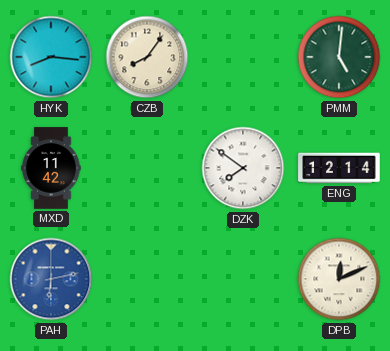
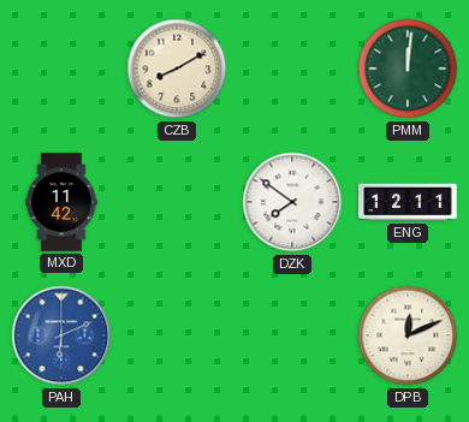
HYK: 8:16 -> none
CZB: 8:06 -> 8:10
PMM: 5:01 -> 12:01
ENG: 12:14 -> 12:11
PAH: 6:13 -> 6:11
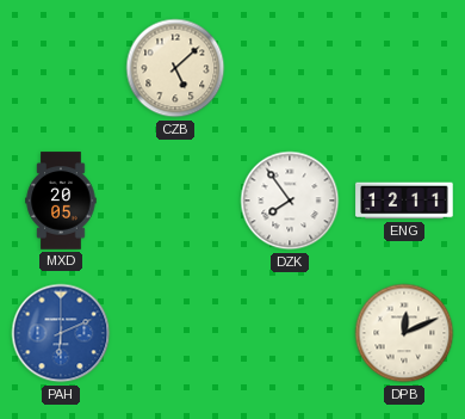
CZB: 8:10 -> 5:08
PMM: 12:01 -> none
MXD: 11:42 -> 20:05
DZK: 7:51 -> 7:54
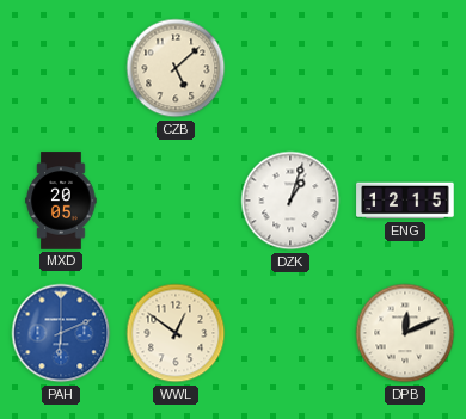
DZK: 7:54 -> 1:03
ENG: 12:11 -> 12:15
WWL: none -> 12:51
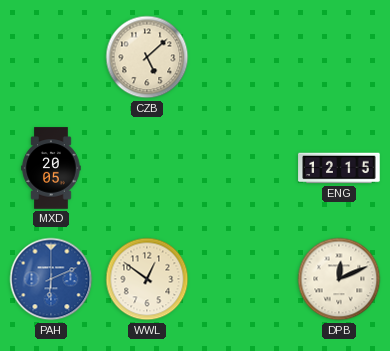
DZK: 1:03 -> none
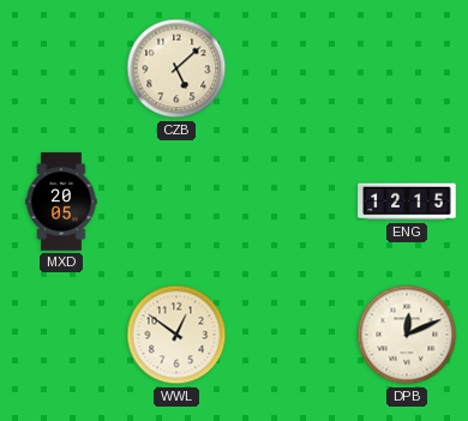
PAH: 6:11 -> none
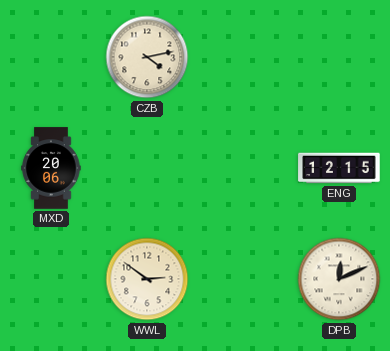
CZB: 5:08 -> 4:13
MXD: 20:05 -> 20:06
WWL: 12:51 -> 2:51
